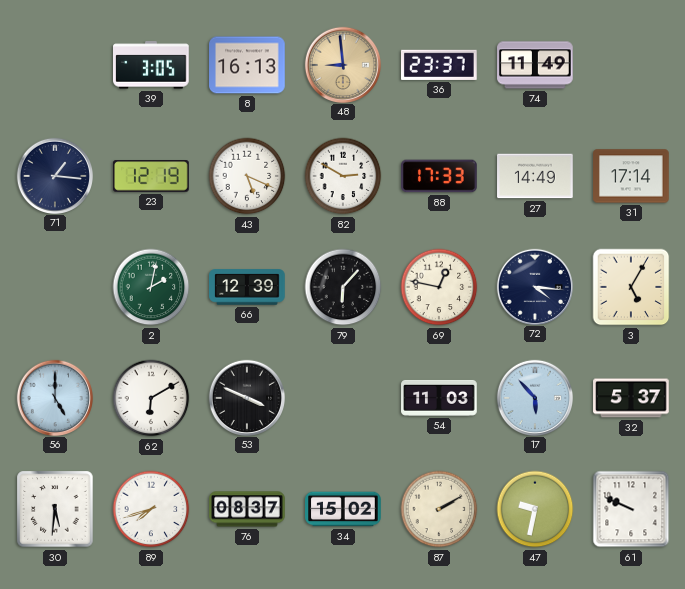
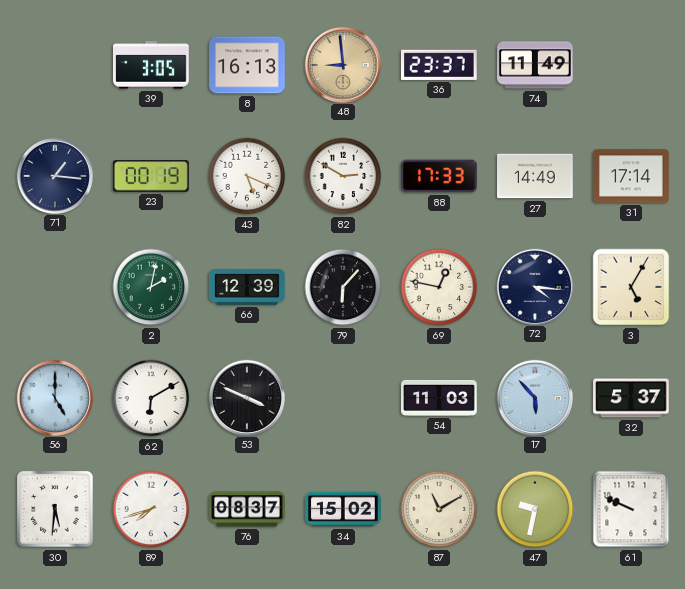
23: 12:19 -> 00:19
87: 2:10 -> 11:10
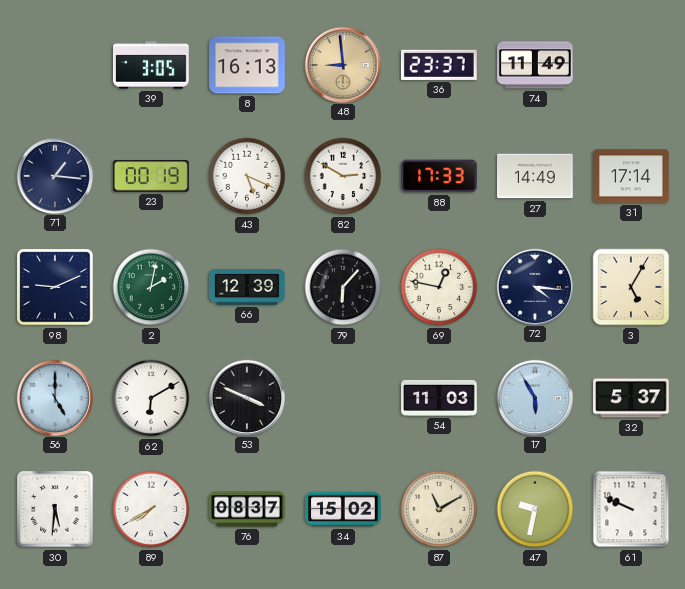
98: none -> 9:11
17: 5:53 -> 5:55
89: 7:42 -> 7:40
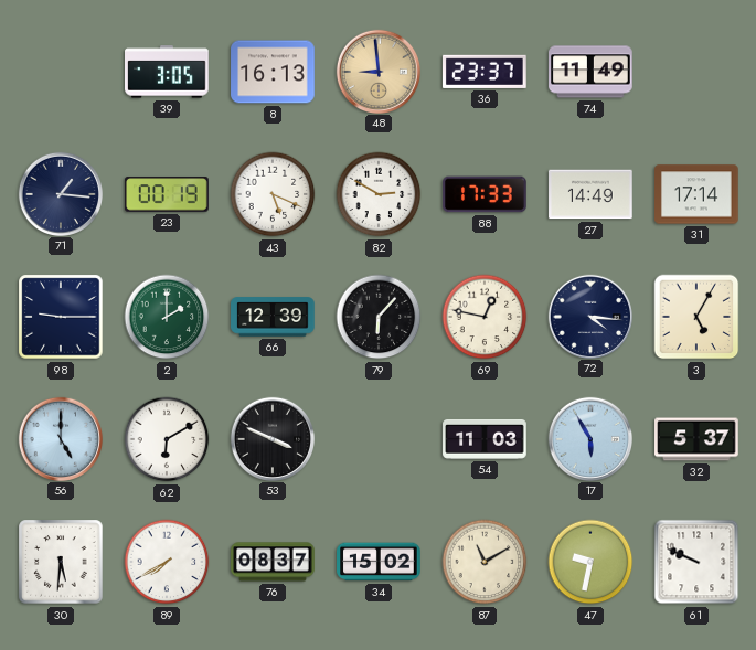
98: 9:11 -> 9:15
2: 2:02 -> 2:00
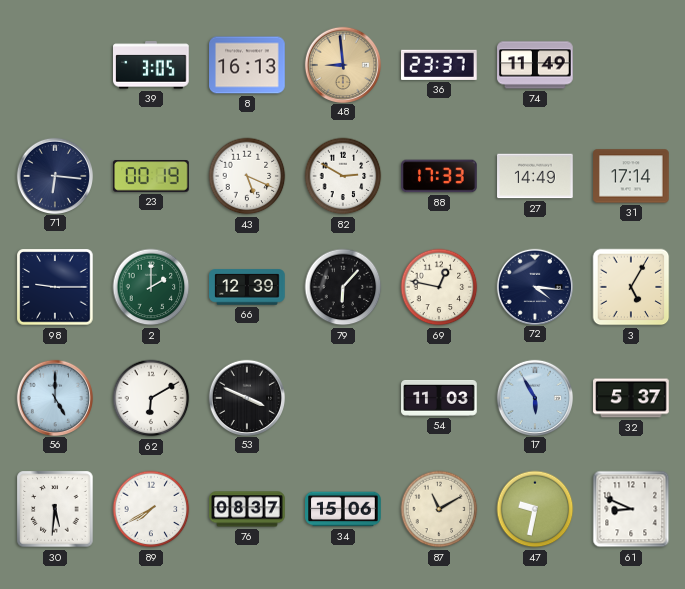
71: 1:16 -> 6:16
34: 15:02 -> 15:06
61: 9:49 -> 8:49
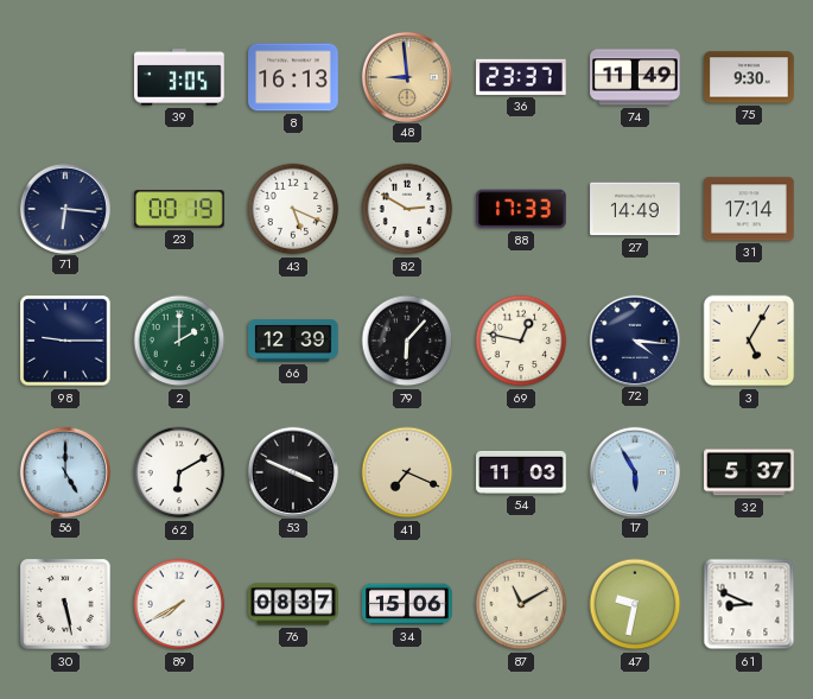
75: none -> 9:30
41: none -> 7:19
30: 5:31 -> 5:28
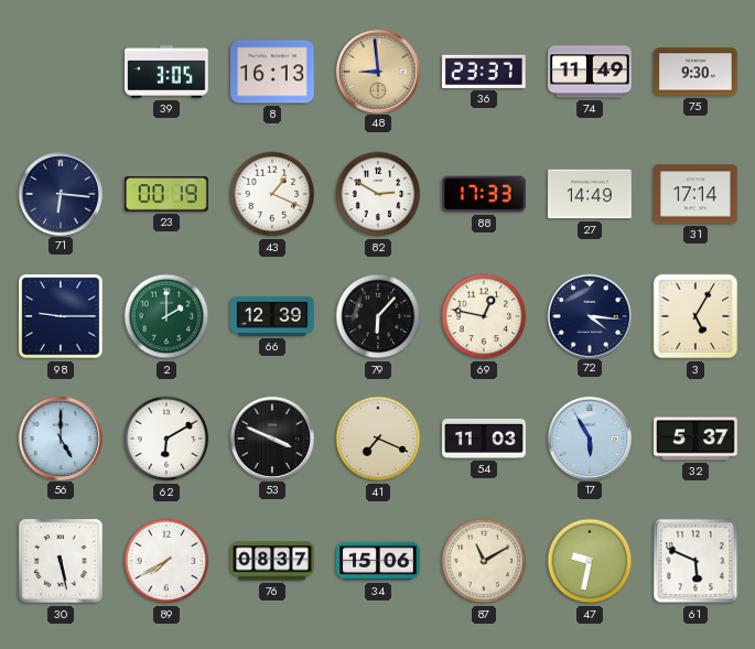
43: 5:19 -> 1:19
61: 8:49 -> 5:49
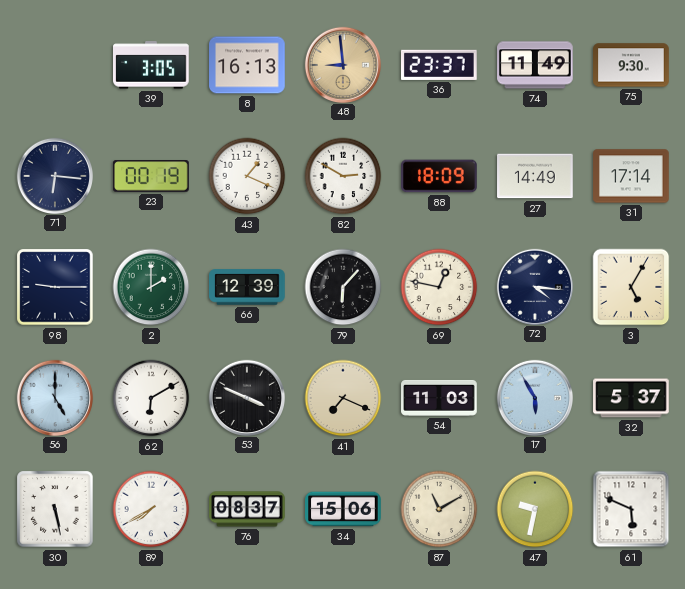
88: 17:33 -> 18:09
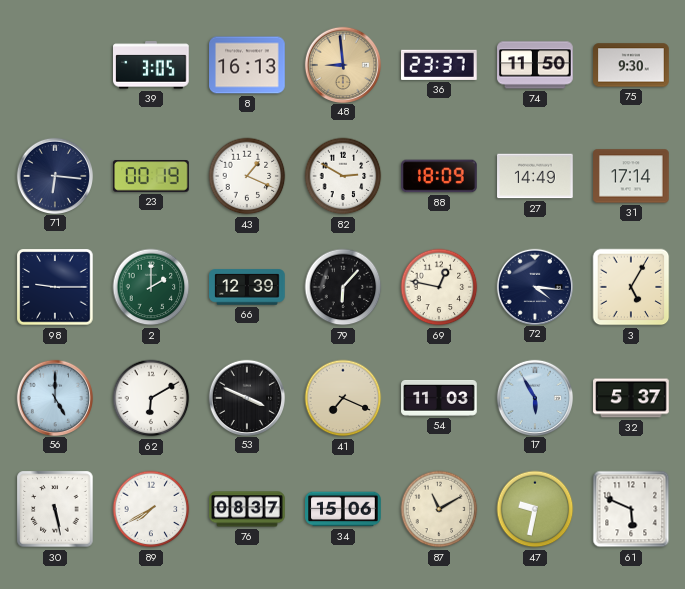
74: 11:49 -> 11:50
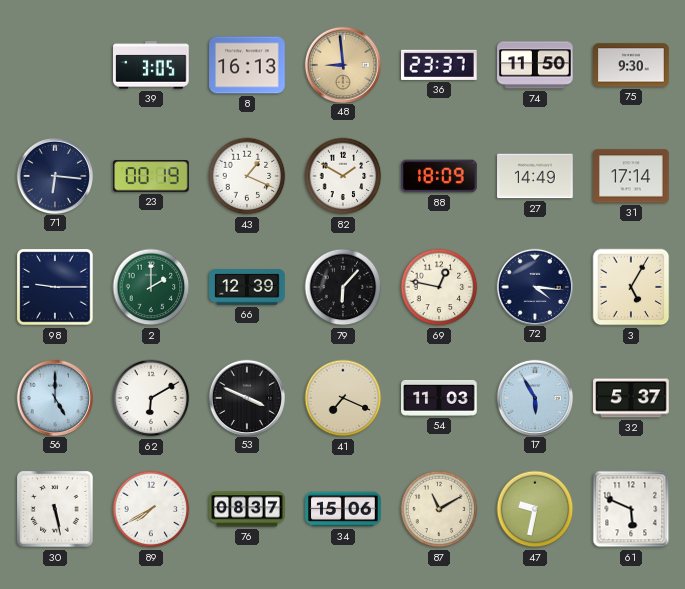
82: 2:50 -> 1:50
